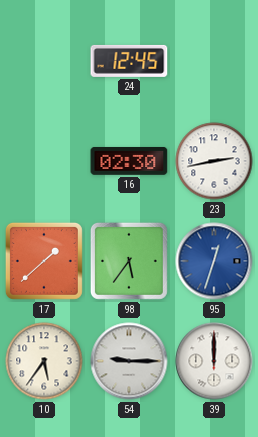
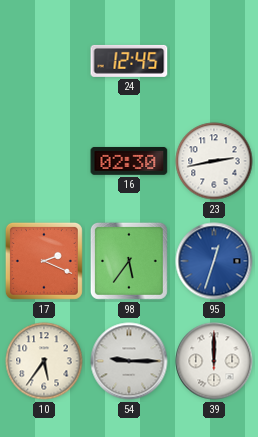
17: 1:38 -> 2:19
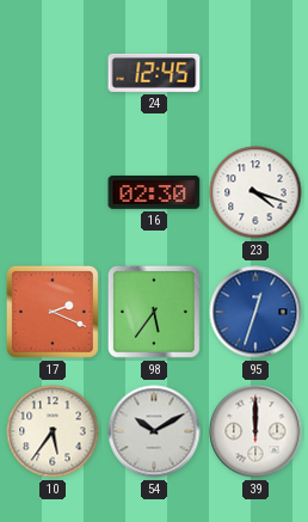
23: 2:43 -> 4:18
54: 9:15 -> 10:10
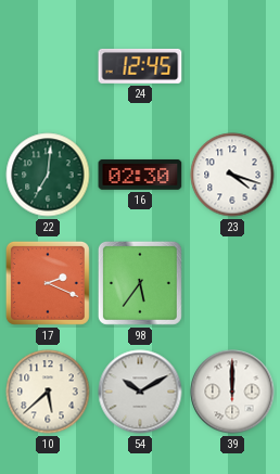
22: none -> 7:01
95: 12:33 -> none
10: 5:36 -> 5:38
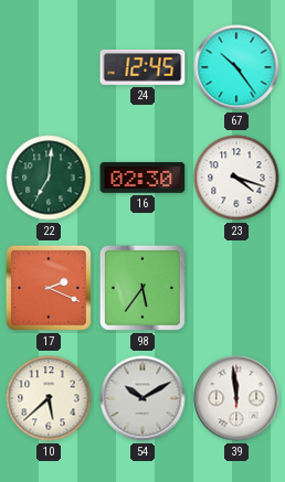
67: none -> 10:24
39: 12:00 -> 11:59
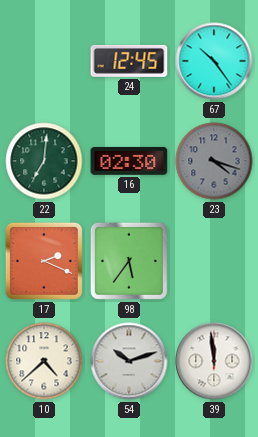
23 dial: white -> grey
10: 5:38 -> 4:38
54: 10:10 -> 10:12
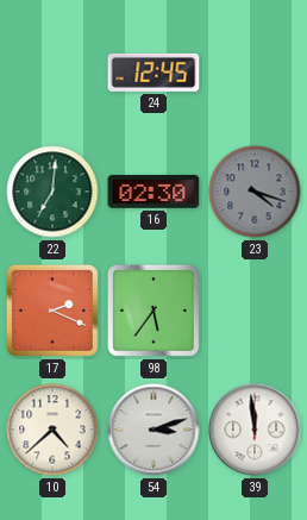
67: 10:24 -> none
54: 10:12 -> 3:12
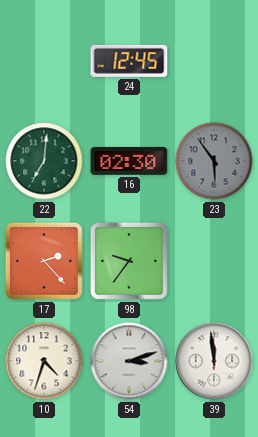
23: 4:18 -> 5:54
17: 2:19 -> 2:23
98: 5:36 -> 9:36
10: 4:38 -> 4:33
